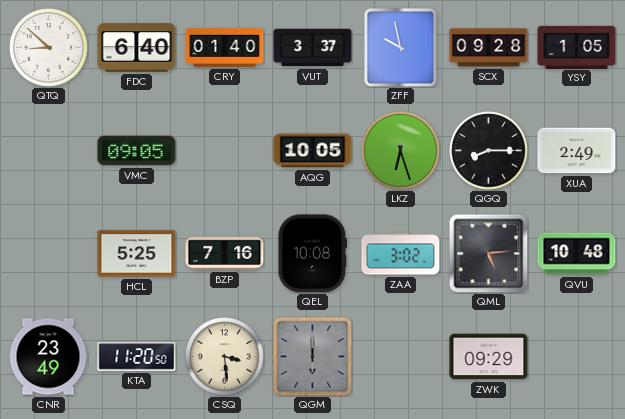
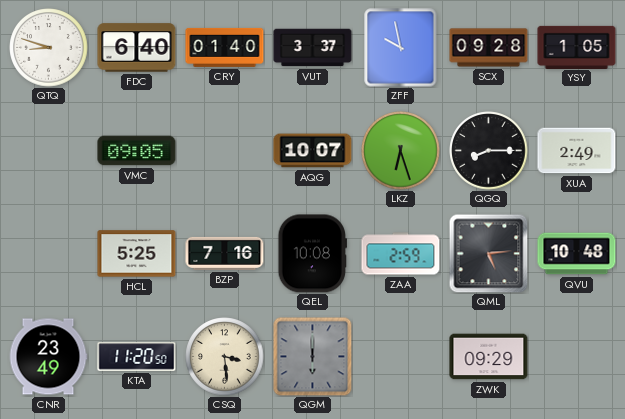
QTQ: 8:52 -> 8:48
AQG: 10:05 -> 10:07
ZAA: 3:02 -> 2:59
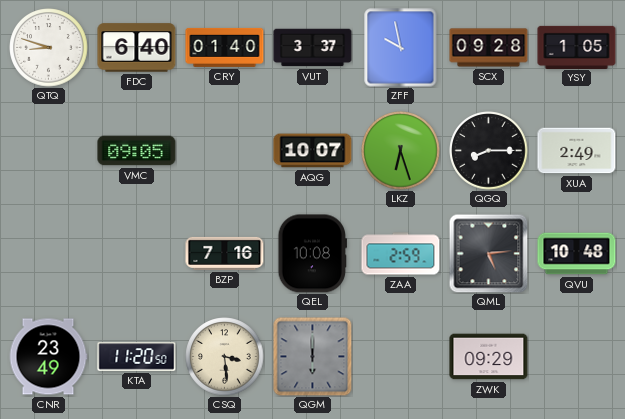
HCL: 5:25 -> none
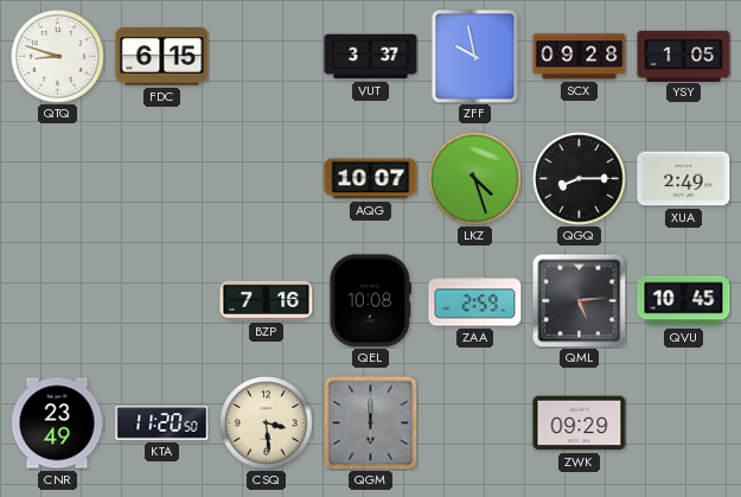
FDC: 6:40 -> 6:15
CRY: 01:40 -> none
VMC: 09:05 -> none
LKZ: 6:27 -> 4:27
QVU: 10:48 -> 10:45
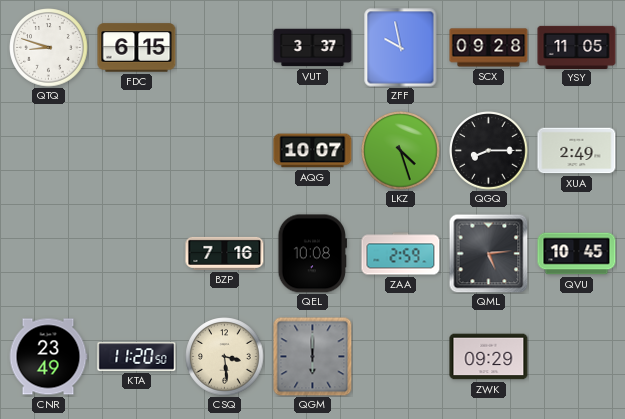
YSY: 1:05 -> 11:05
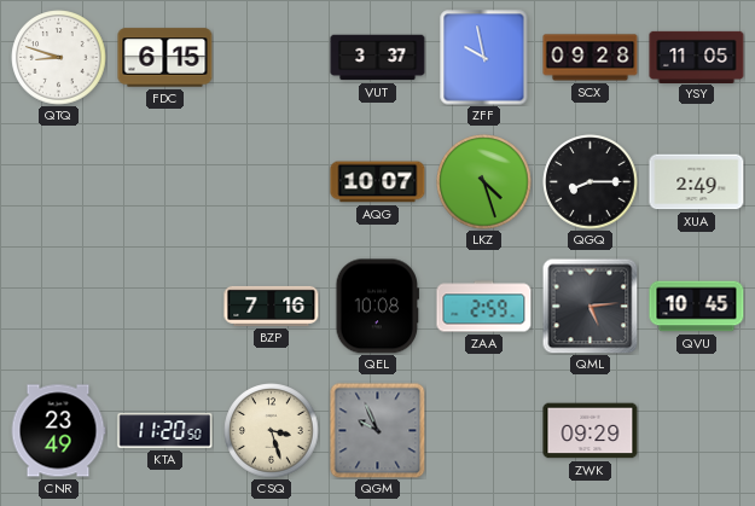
CSQ: 3:29 -> 3:27
QGM: 6:00 -> 9:56
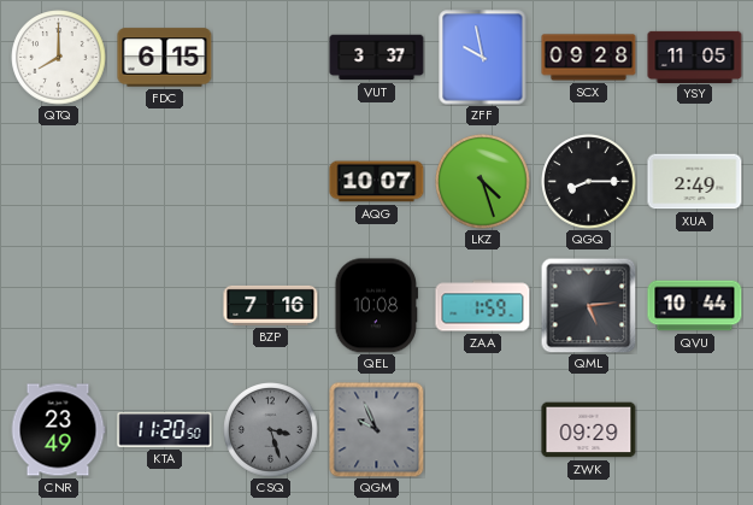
QTQ: 8:48 -> 8:00
ZAA: 2:59 -> 1:59
QVU: 10:45 -> 10:44
CSQ dial: cream -> grey
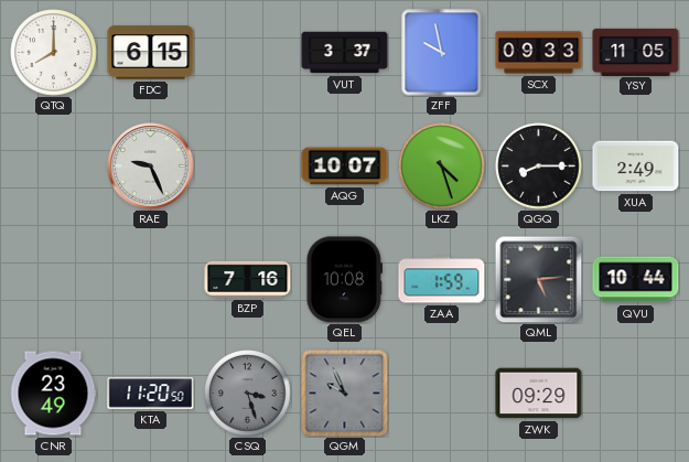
SCX: 09:28 -> 09:33
RAE: none -> 9:26
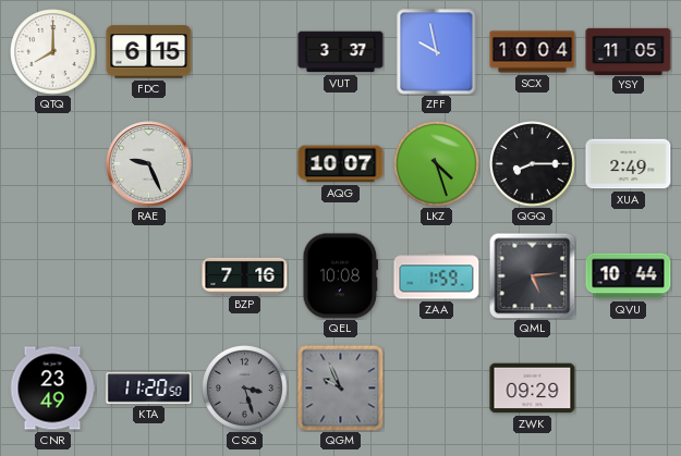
SCX: 09:33 -> 10:04
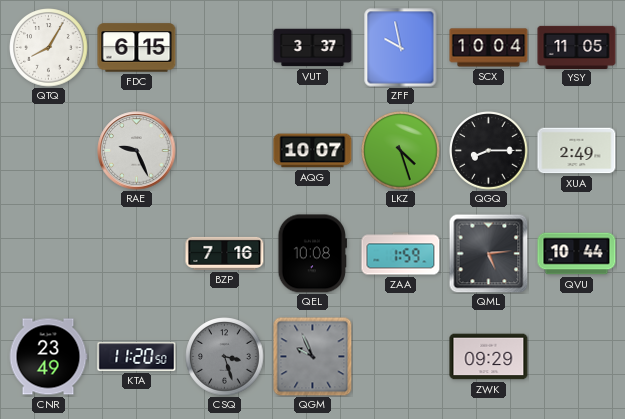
QTQ: 8:00 -> 8:05
